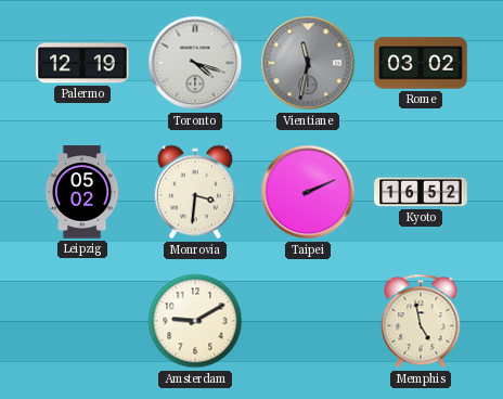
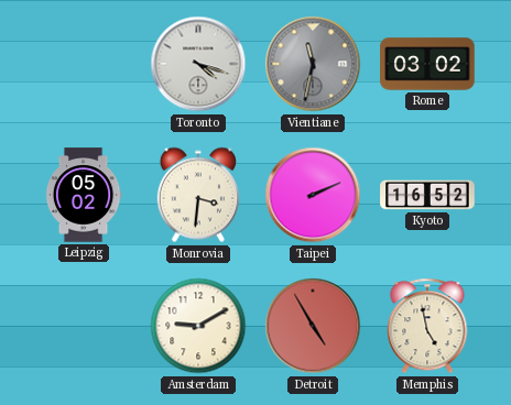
Palermo: 12:19 -> none
Detroit: none -> 4:55
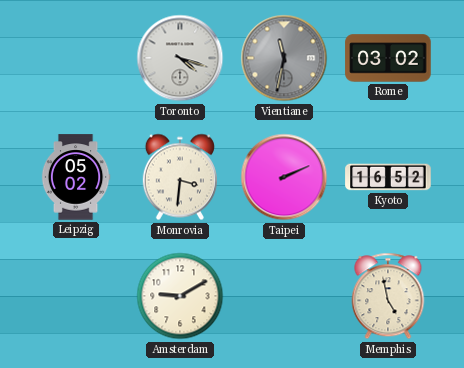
Detroit: 4:55 -> none
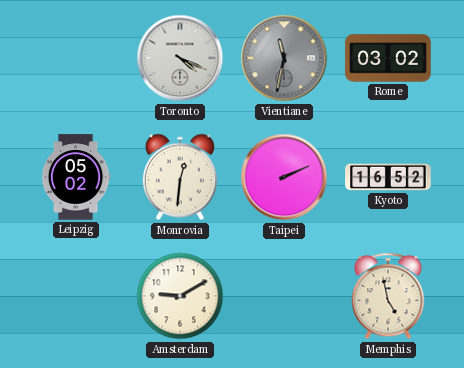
Toronto: 4:18 -> 4:19
Monrovia: 3:31 -> 12:31
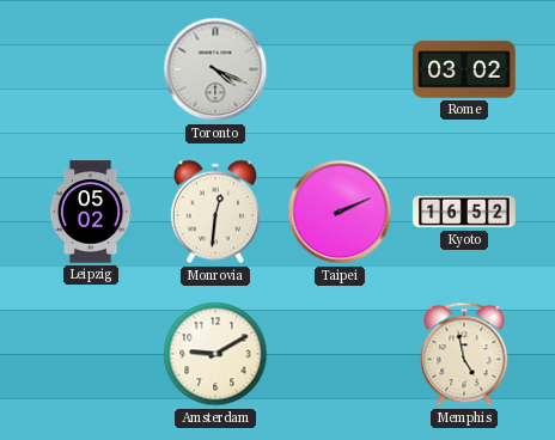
Vientiane: 11:32 -> none
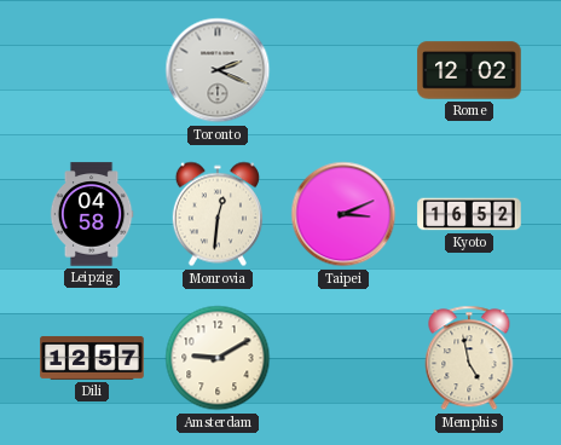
Toronto: 4:19 -> 2:19
Rome: 03:02 -> 12:02
Leipzig: 05:02 -> 04:58
Taipei: 2:11 -> 3:11
Dili: none -> 12:57
